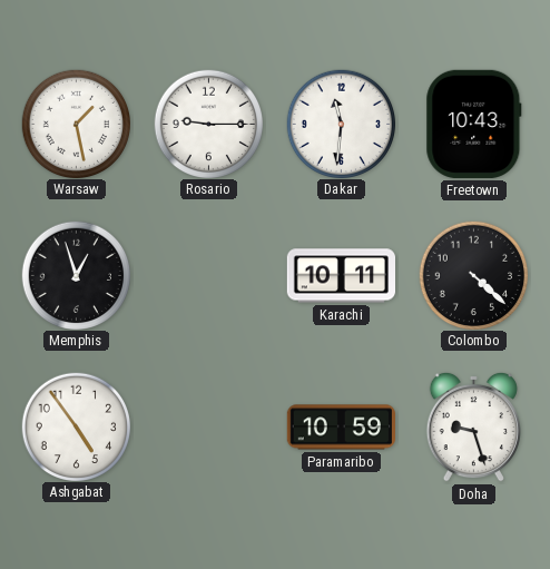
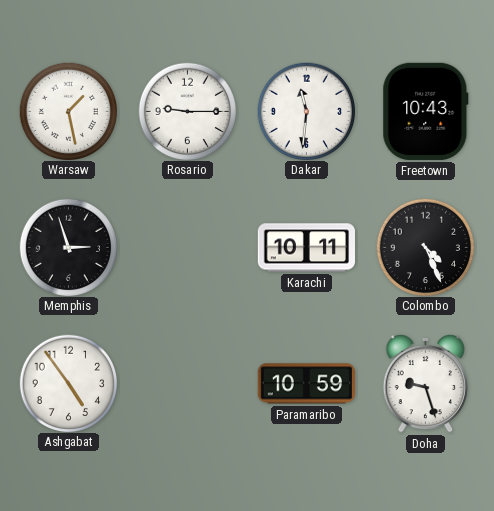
Memphis: 12:57 -> 2:57
Colombo: 4:22 -> 4:26
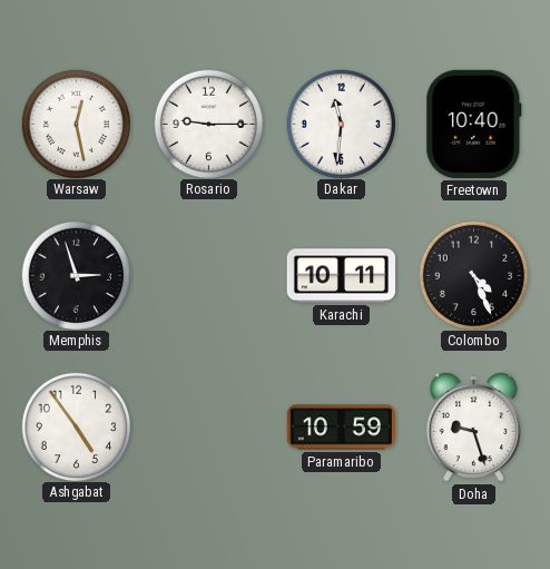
Warsaw: 1:28 -> 12:28
Freetown: 10:43 -> 10:40
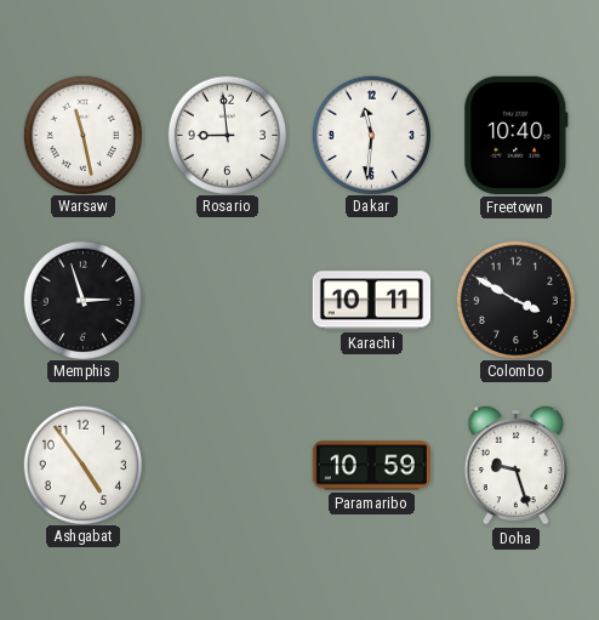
Warsaw: 12:28 -> 11:28
Rosario: 9:15 -> 8:59
Colombo: 4:26 -> 3:50
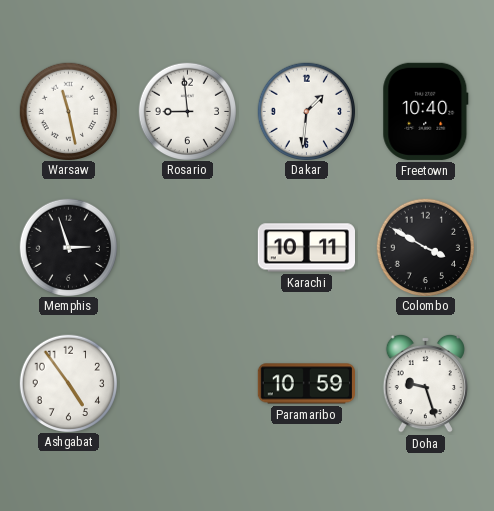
Dakar: 11:31 -> 1:31
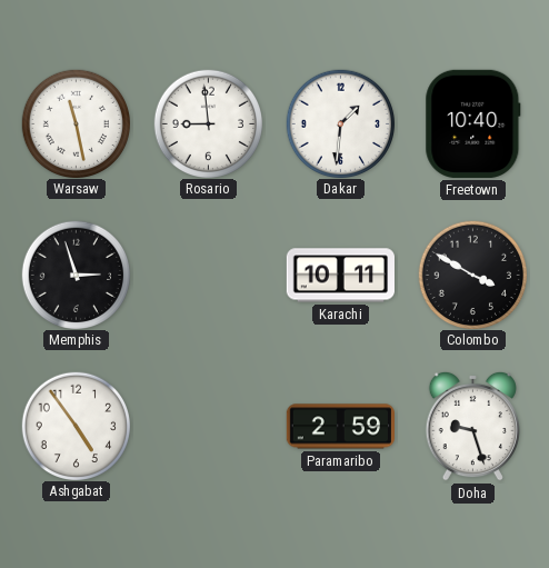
Paramaribo: 10:59 -> 2:59
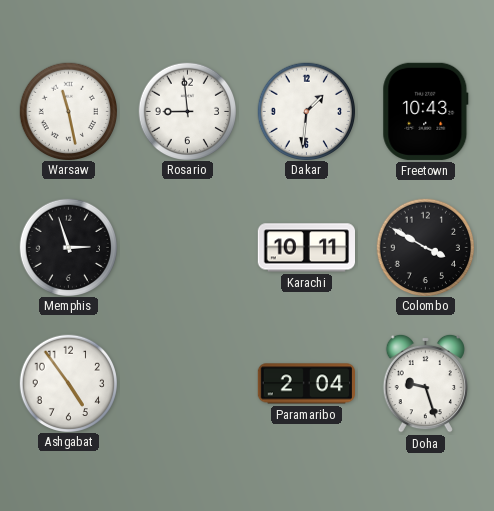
Freetown: 10:40 -> 10:43
Paramaribo: 2:59 -> 2:04
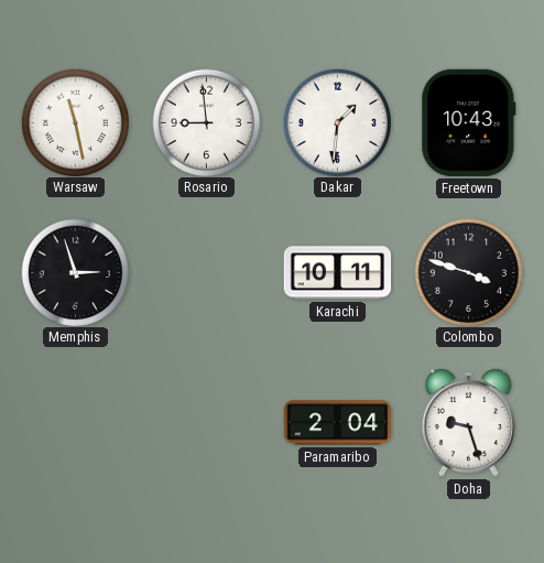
Colombo: 3:50 -> 3:48
Ashgabat: 4:54 -> none
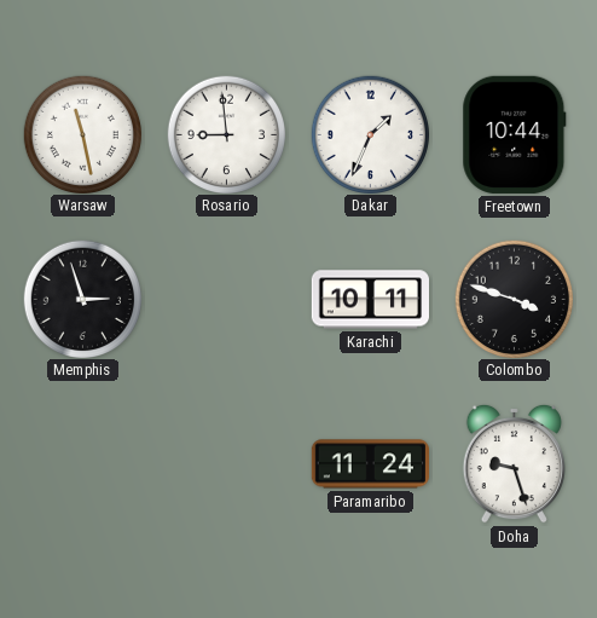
Dakar: 1:31 -> 1:34
Freetown: 10:43 -> 10:44
Paramaribo: 2:04 -> 11:24
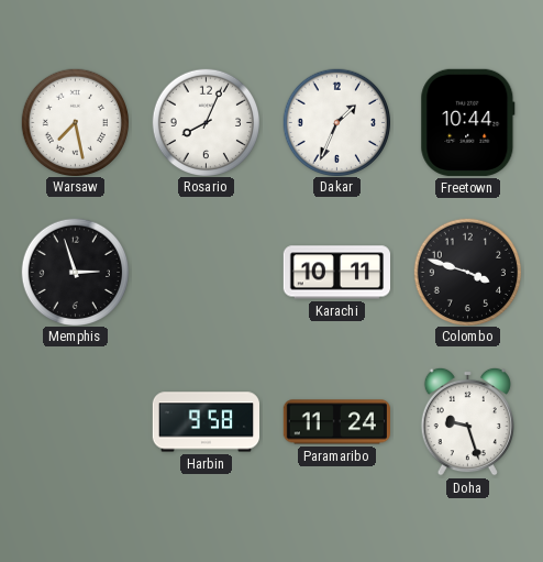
Warsaw: 11:28 -> 7:28
Rosario: 8:59 -> 8:04
Harbin: none -> 9:58
